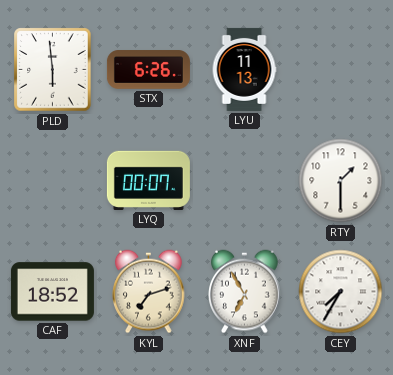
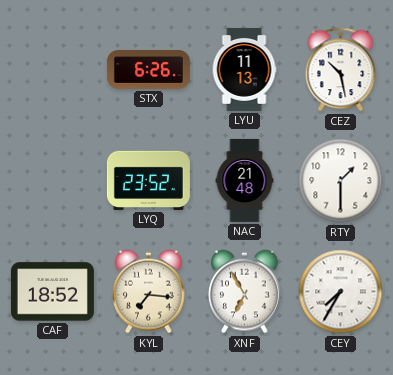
PLD: 5:59 -> none
CEZ: none -> 10:28
LYQ: 00:07 -> 23:52
NAC: none -> 21:48
KYL: 7:12 -> 7:16
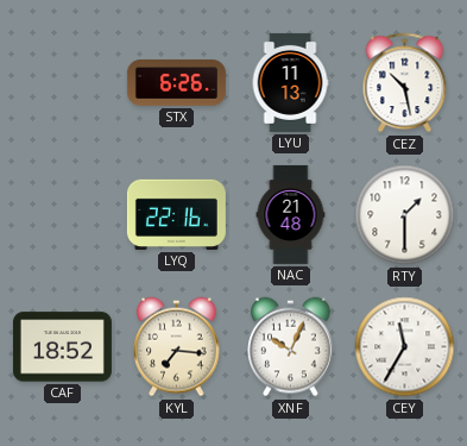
LYQ: 23:52 -> 22:16
XNF: 6:55 -> 10:04
CEY: 7:35 -> 11:35
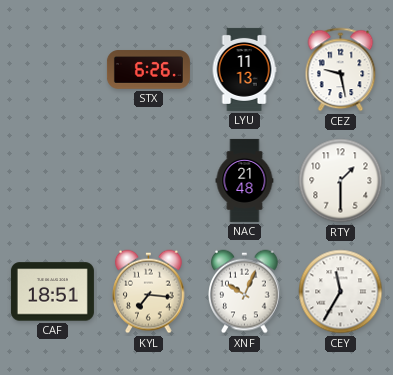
CEZ: 10:28 -> 9:28
LYQ: 22:16 -> none
CAF: 18:52 -> 18:51
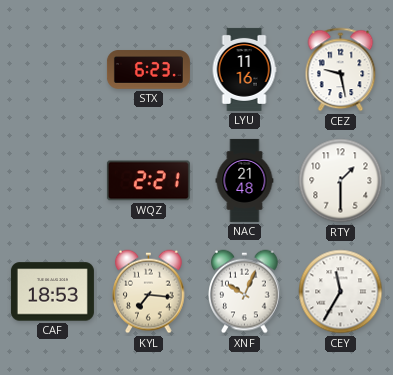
STX: 6:26 -> 6:23
LYU: 11:13 -> 11:16
WQZ: none -> 2:21
CAF: 18:51 -> 18:53
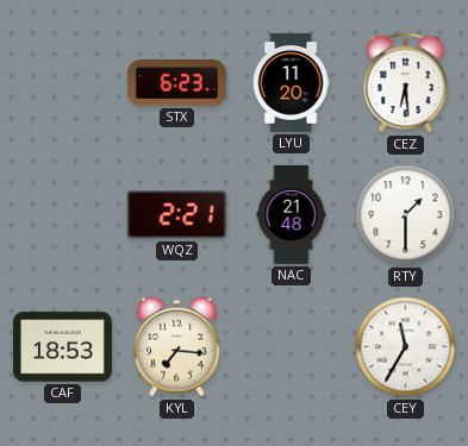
LYU: 11:16 -> 11:20
CEZ: 9:28 -> 6:29
XNF: 10:04 -> none
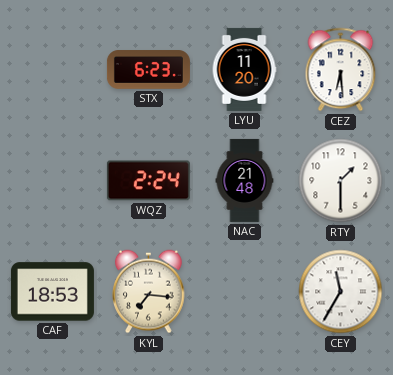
WQZ: 2:21 -> 2:24
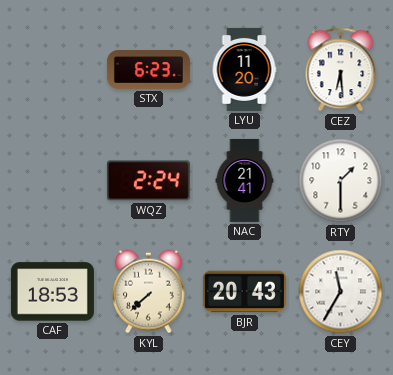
NAC: 21:48 -> 21:41
KYL: 7:16 -> 7:38
BJR: none -> 20:43
